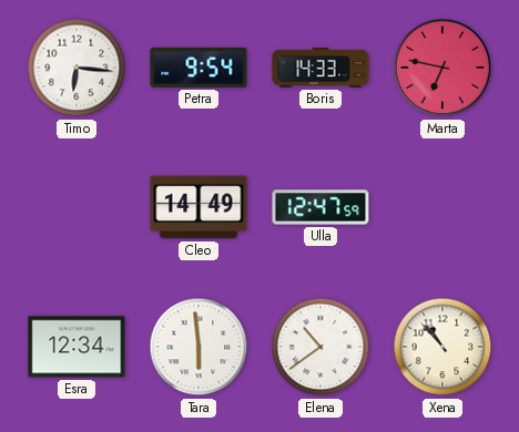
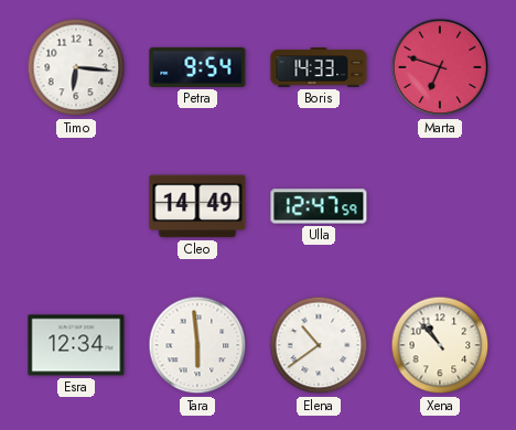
Marta: 6:47 -> 6:48
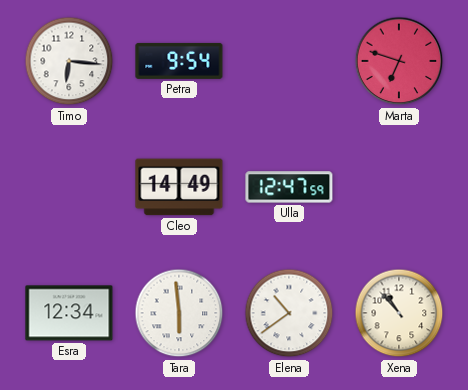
Boris: 14:33 -> none
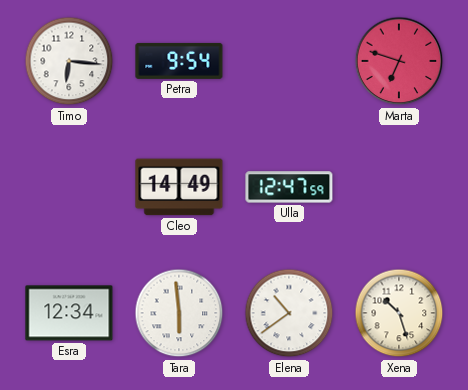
Xena: 10:53 -> 10:27
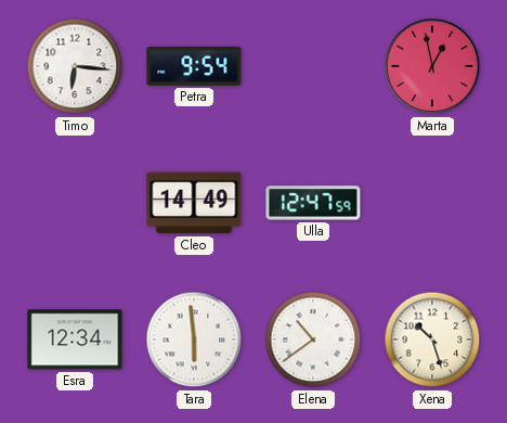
Marta: 6:48 -> 12:58
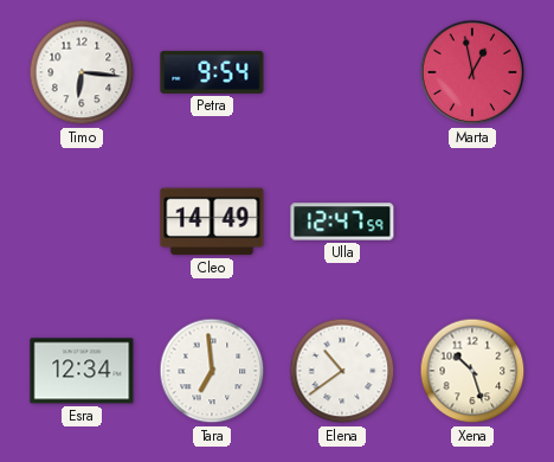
Tara: 5:59 -> 6:59
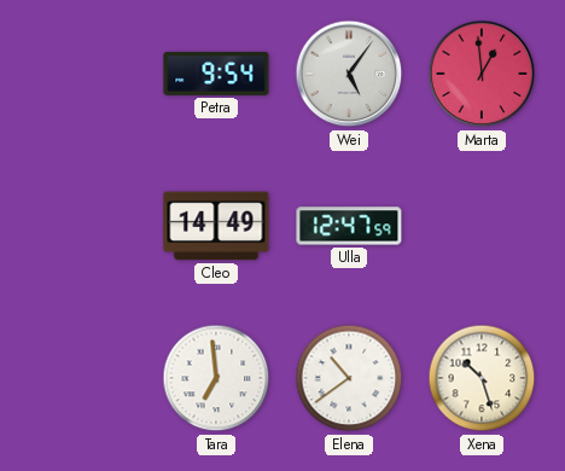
Timo: 6:16 -> none
Wei: none -> 5:06
Marta: 12:58 -> 12:59
Esra: 12:34 -> none
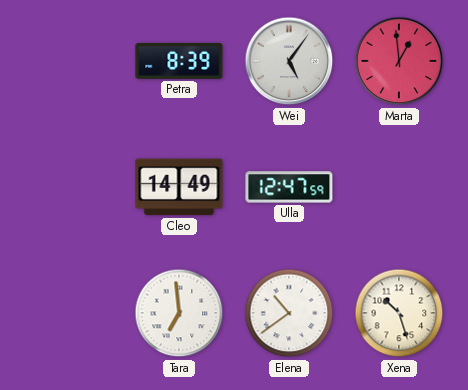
Petra: 9:54 -> 8:39
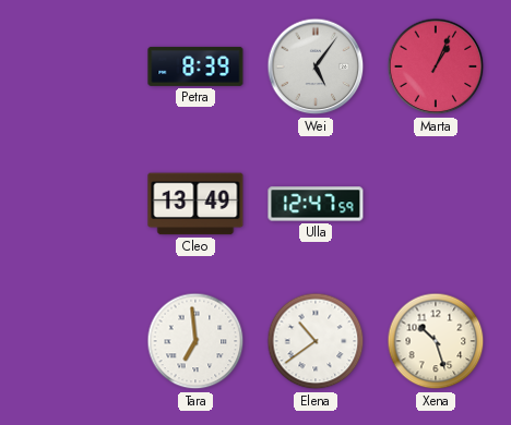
Marta: 12:59 -> 1:04
Cleo: 14:49 -> 13:49
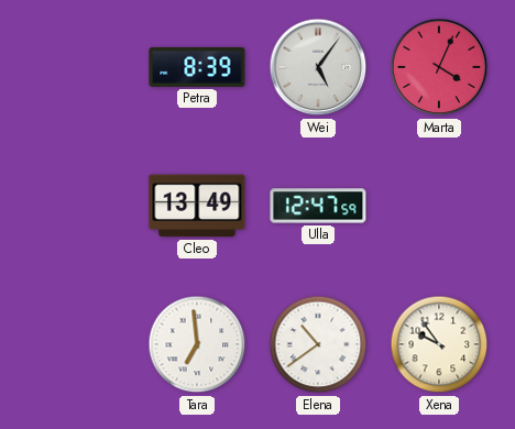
Marta: 1:04 -> 4:04
Xena: 10:27 -> 9:54
